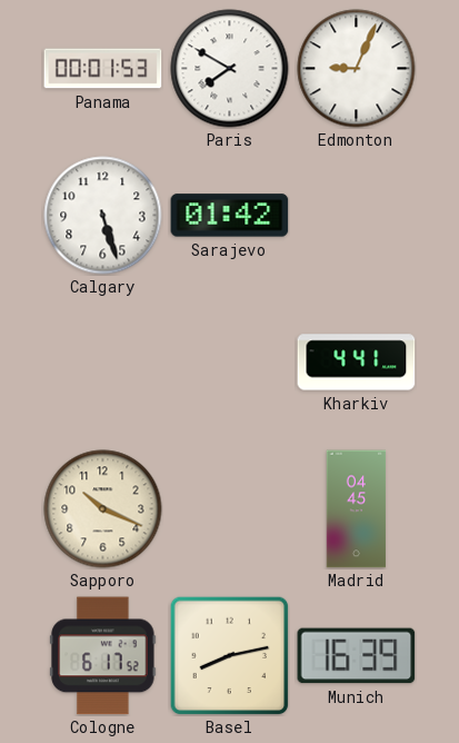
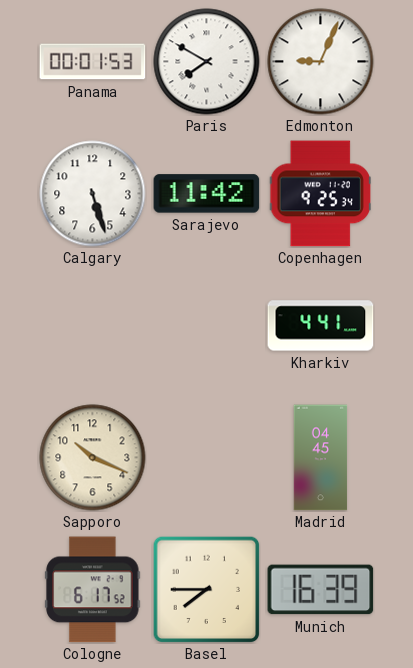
Sarajevo: 01:42 -> 11:42
Copenhagen: none -> 9:25
Basel: 8:13 -> 7:45
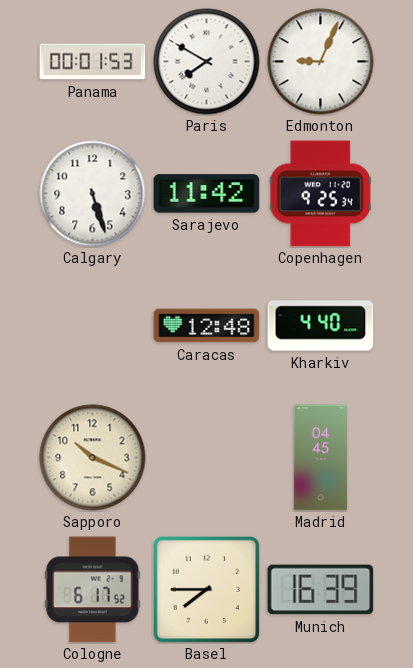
Caracas: none -> 12:48
Kharkiv: 4:41 -> 4:40
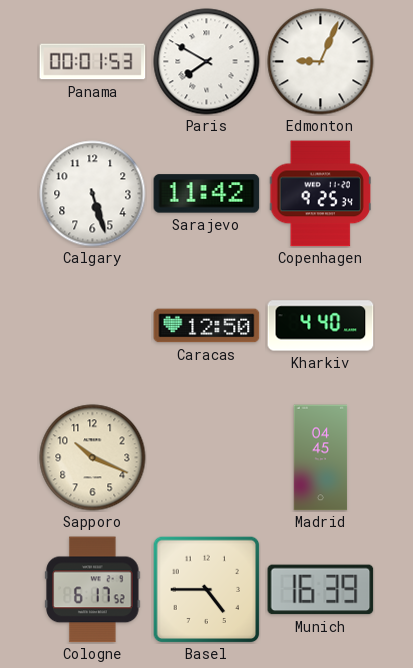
Caracas: 12:48 -> 12:50
Basel: 7:45 -> 4:45
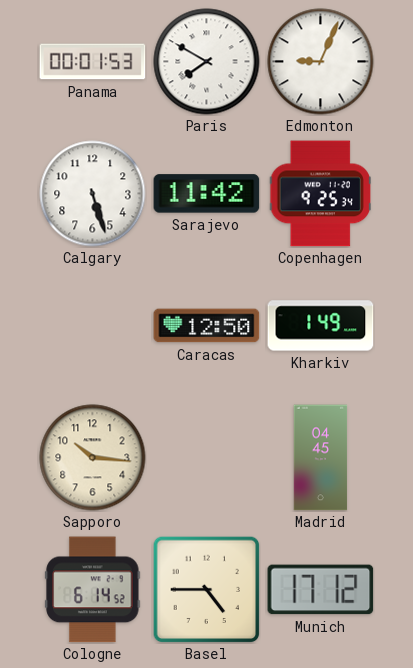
Kharkiv: 4:40 -> 1:49
Sapporo: 10:19 -> 10:16
Cologne: 6:17 -> 6:14
Munich: 16:39 -> 17:12
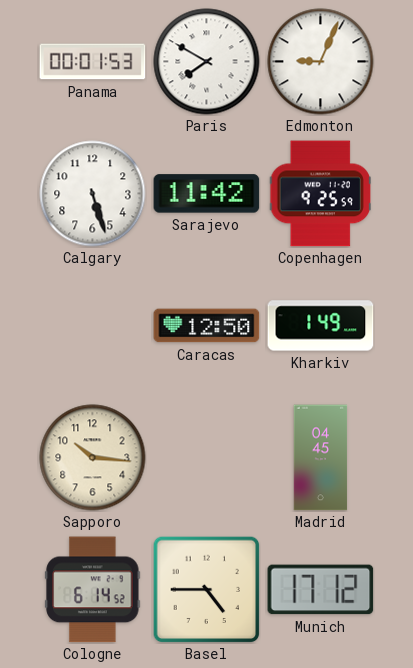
Copenhagen: 9:25:34 -> 9:25:59
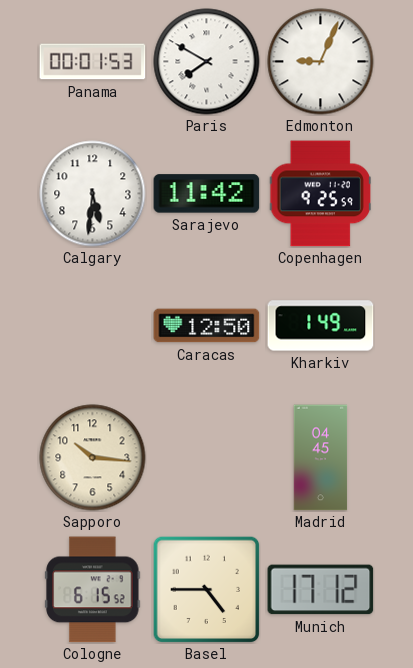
Calgary: 5:27 -> 5:31
Cologne: 6:14 -> 6:15
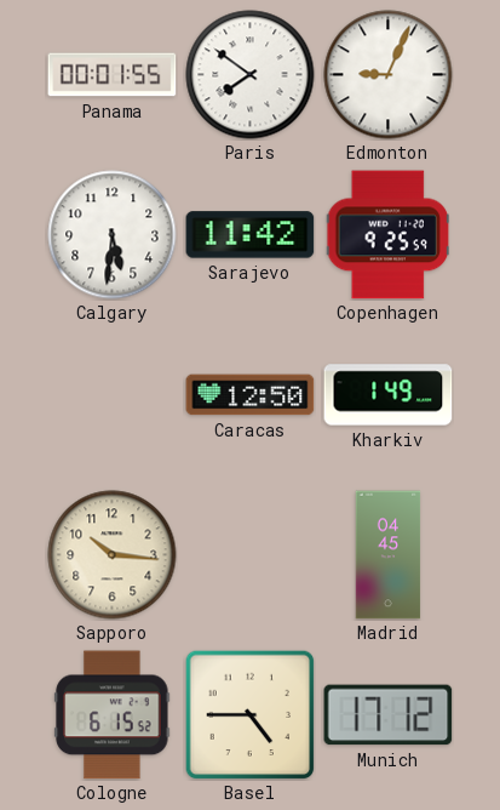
Panama: 00:01:53 -> 00:01:55
Paris: 7:50 -> 7:51
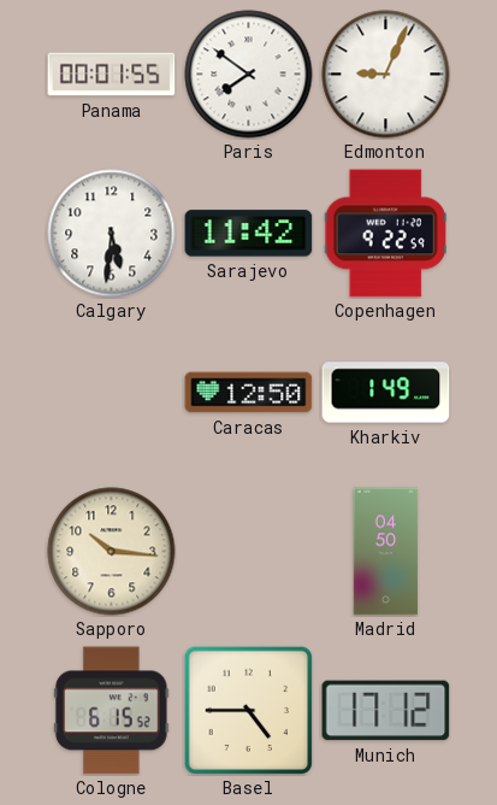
Copenhagen: 9:25 -> 9:22
Madrid: 04:45 -> 04:50
